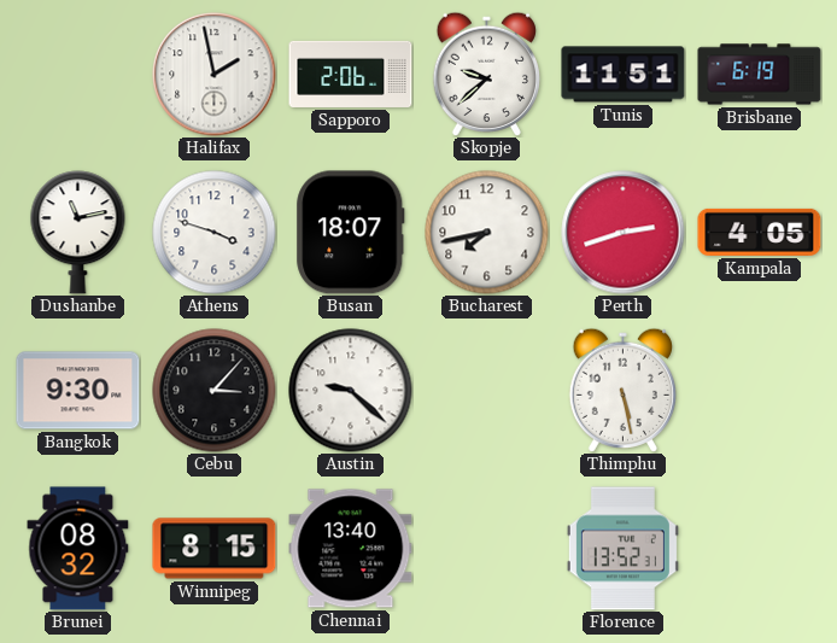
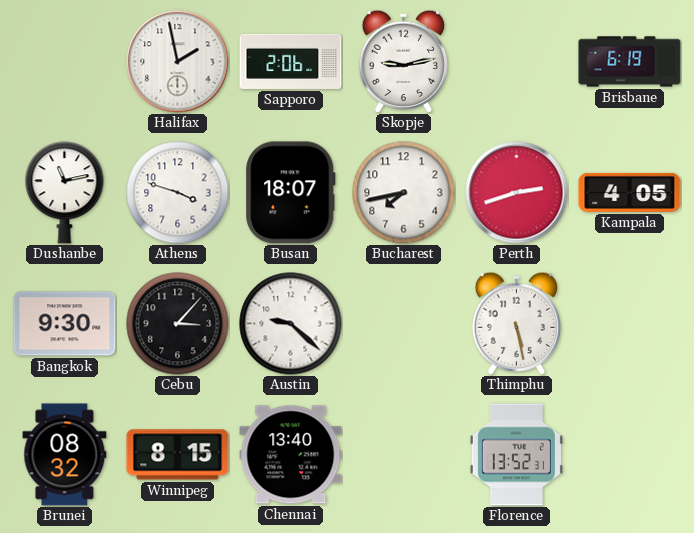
Skopje: 9:38 -> 9:13
Tunis: 11:51 -> none
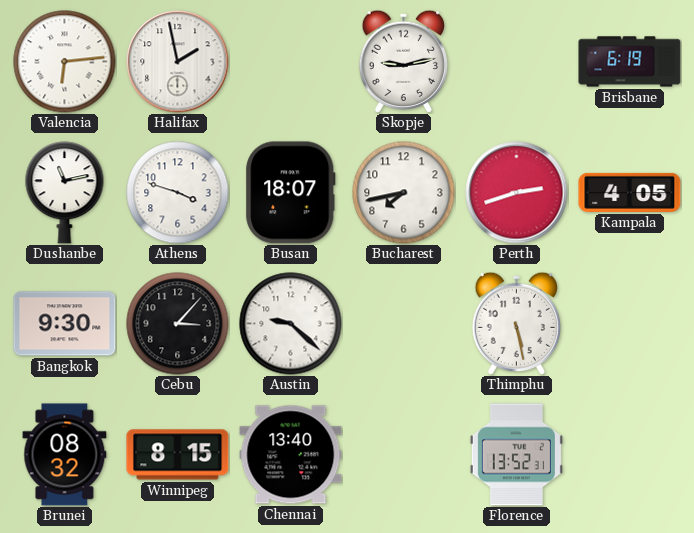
Valencia: none -> 6:14
Sapporo: 2:06 -> none
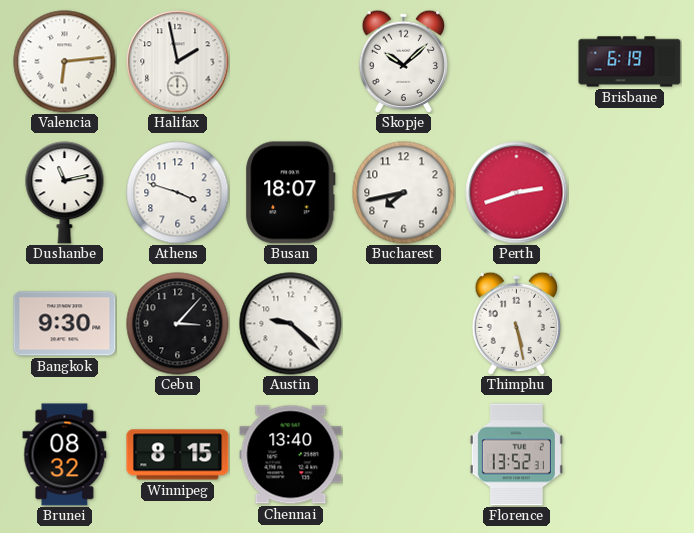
Skopje: 9:13 -> 10:08
Kampala: 4:05 -> none
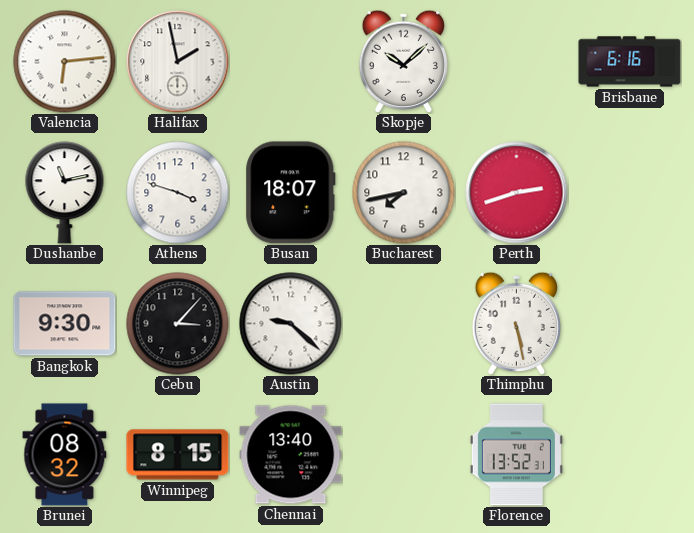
Brisbane: 6:19 -> 6:16
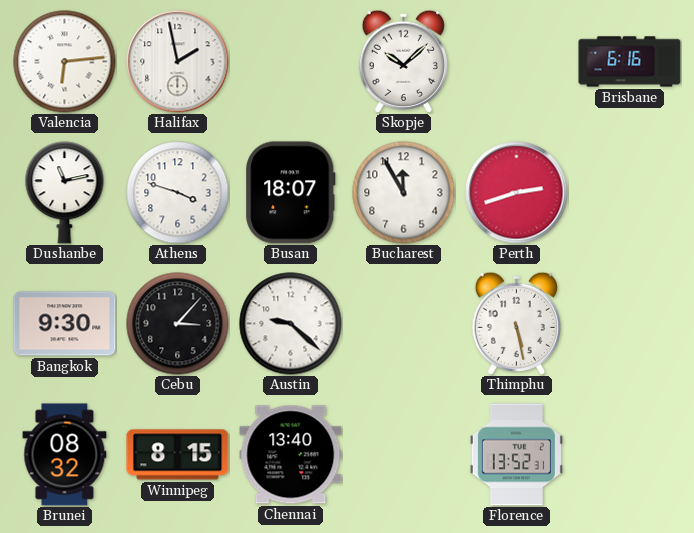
Bucharest: 7:43 -> 11:55
